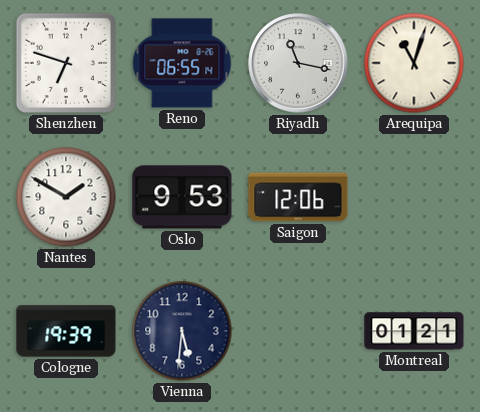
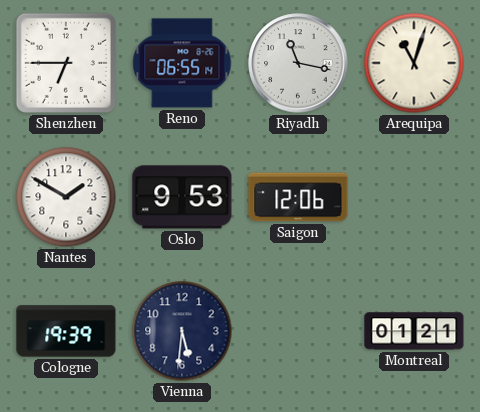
Shenzhen: 6:48 -> 6:45
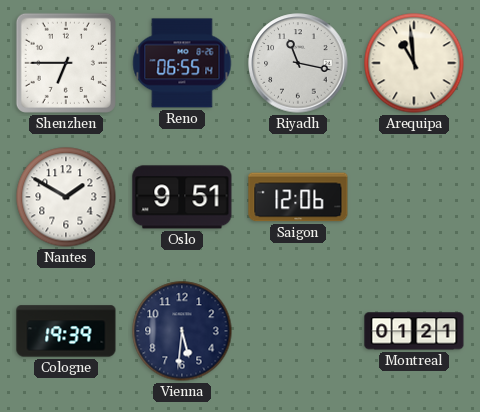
Arequipa: 11:03 -> 10:59
Oslo: 9:53 -> 9:51
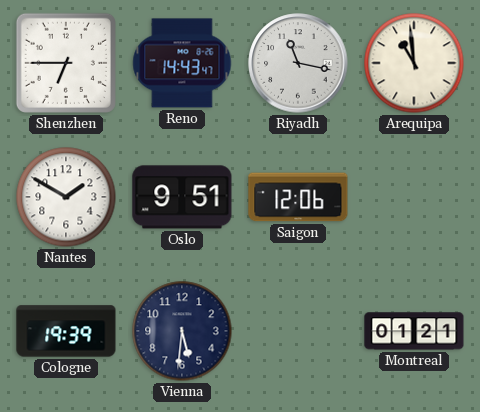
Reno: 06:55 -> 14:43
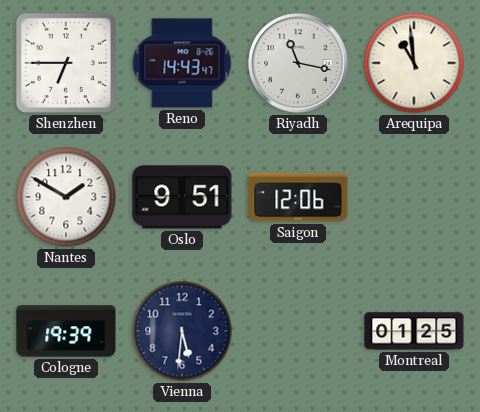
Montreal: 01:21 -> 01:25
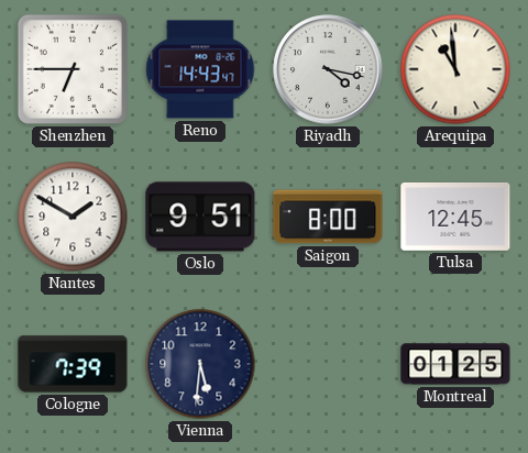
Riyadh: 11:17 -> 4:17
Saigon: 12:06 -> 8:00
Tulsa: none -> 12:45
Cologne: 19:39 -> 7:39
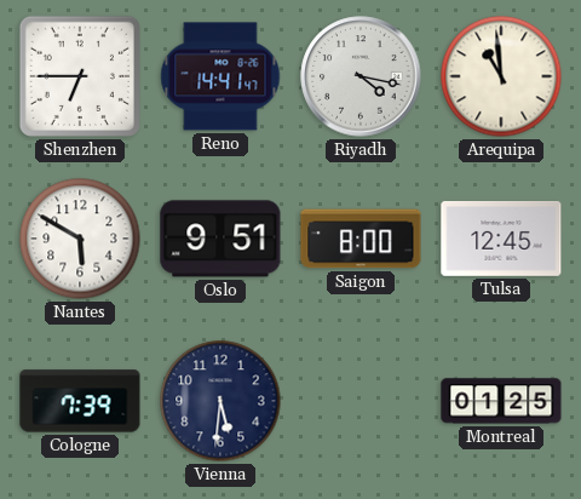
Reno: 14:43 -> 14:41
Nantes: 1:50 -> 5:50
